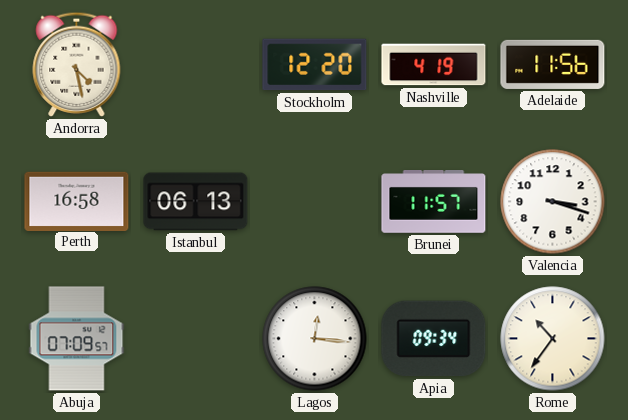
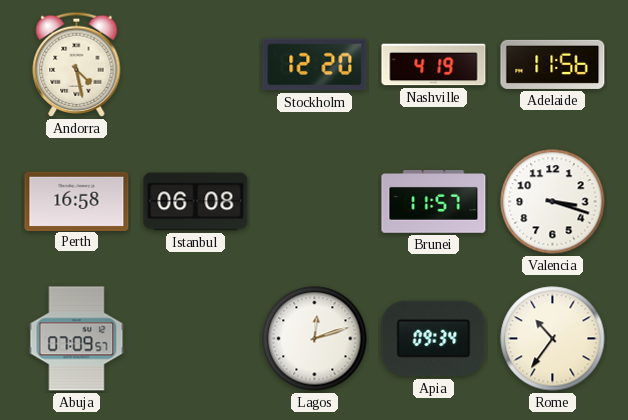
Istanbul: 06:13 -> 06:08
Lagos: 12:16 -> 12:12
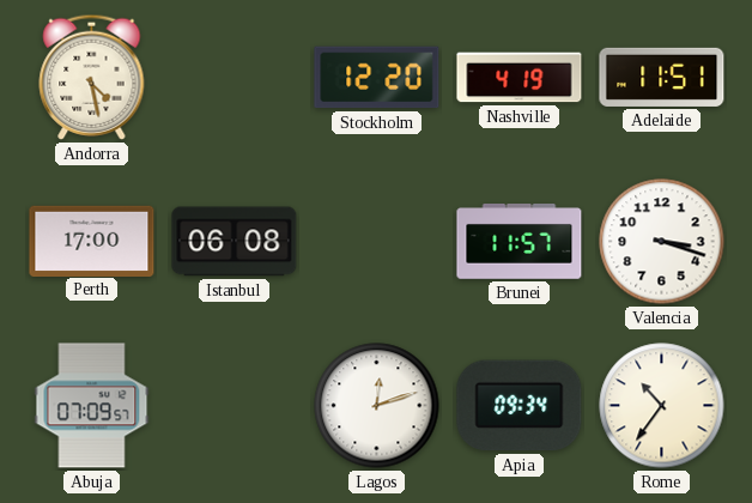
Adelaide: 11:56 -> 11:51
Perth: 16:58 -> 17:00
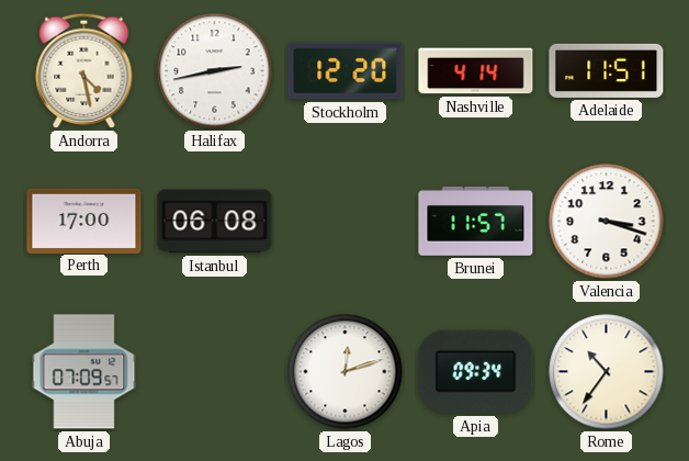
Halifax: none -> 2:43
Nashville: 4:19 -> 4:14
